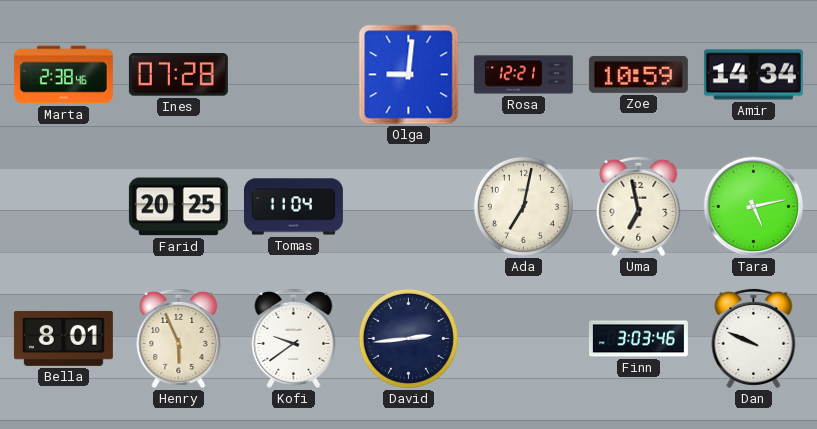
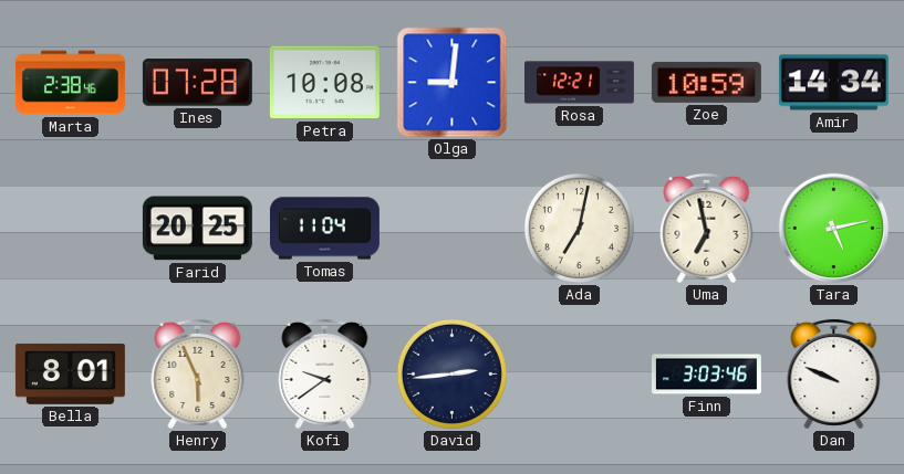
Petra: none -> 10:08
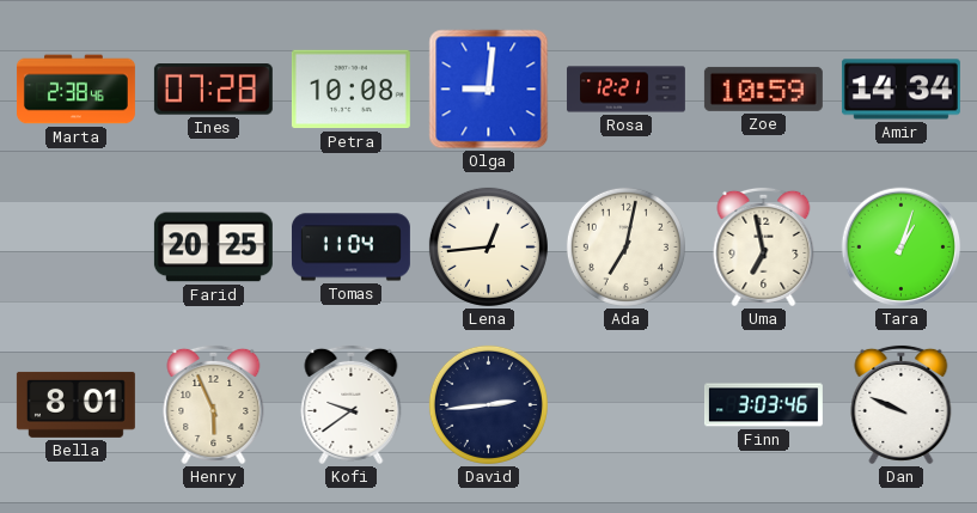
Lena: none -> 12:44
Tara: 5:13 -> 1:03
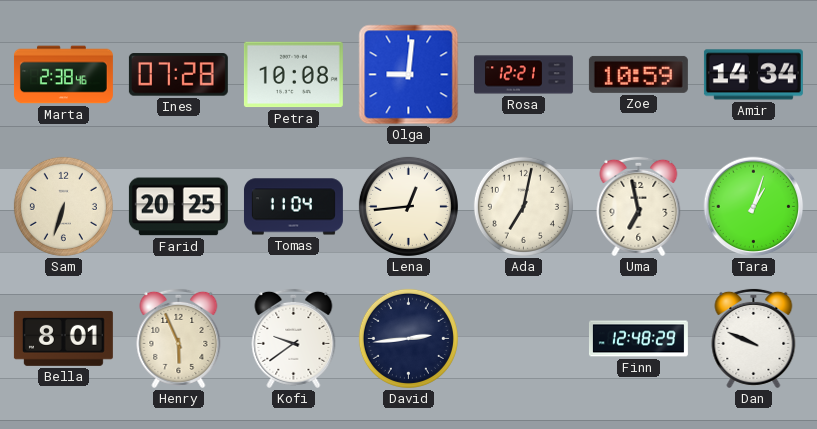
Sam: none -> 6:33
Finn: 3:03 -> 12:48
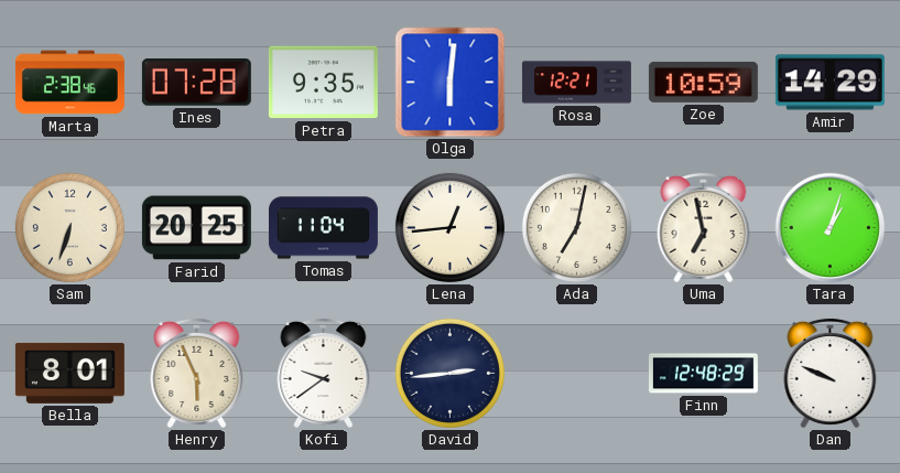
Petra: 10:08 -> 9:35
Olga: 9:01 -> 6:01
Amir: 14:34 -> 14:29
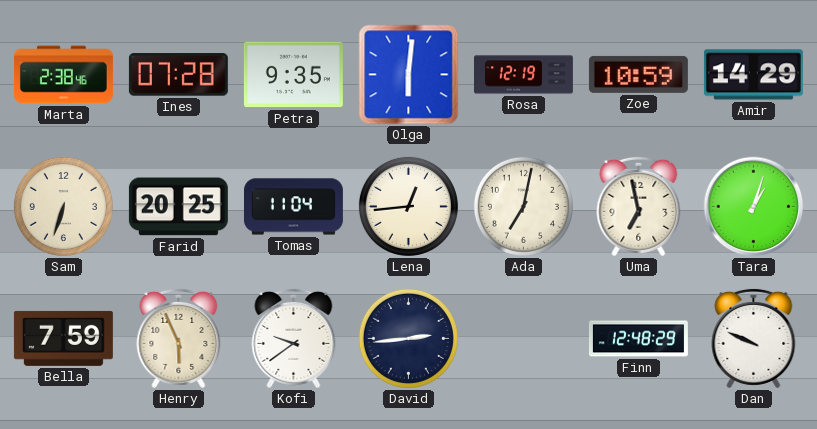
Rosa: 12:21 -> 12:19
Bella: 8:01 -> 7:59
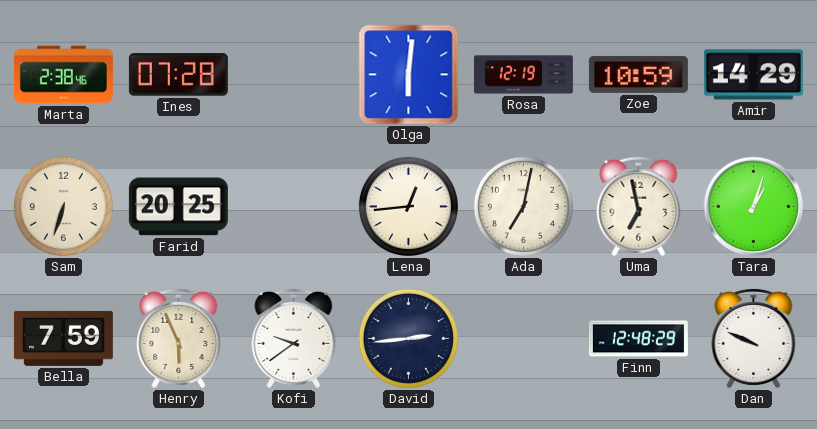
Petra: 9:35 -> none
Tomas: 11:04 -> none
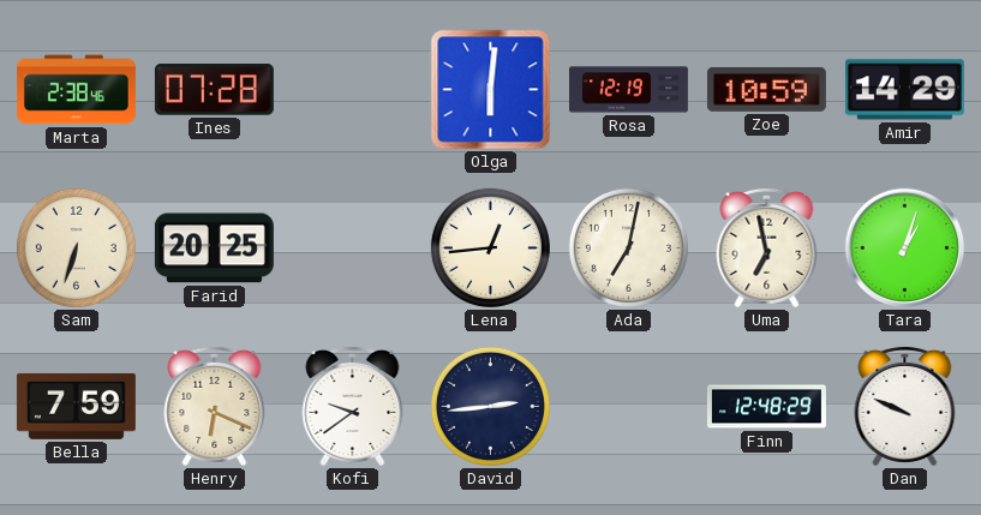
Henry: 5:56 -> 6:19
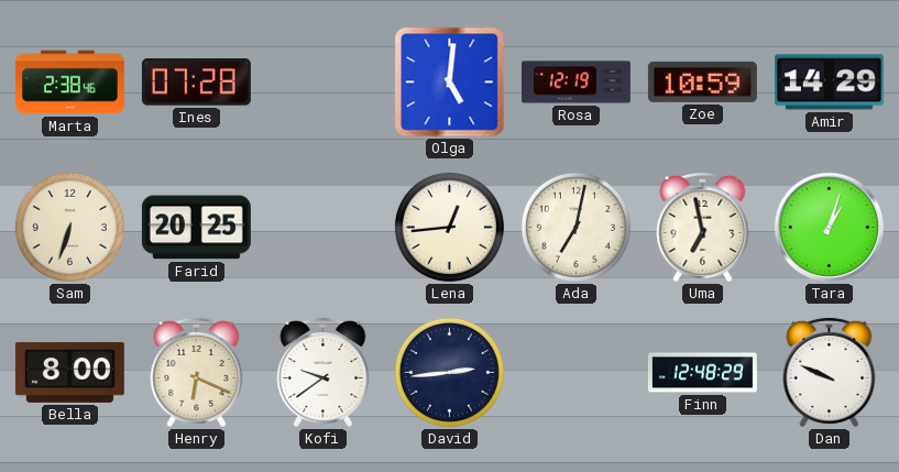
Olga: 6:01 -> 5:01
Bella: 7:59 -> 8:00
